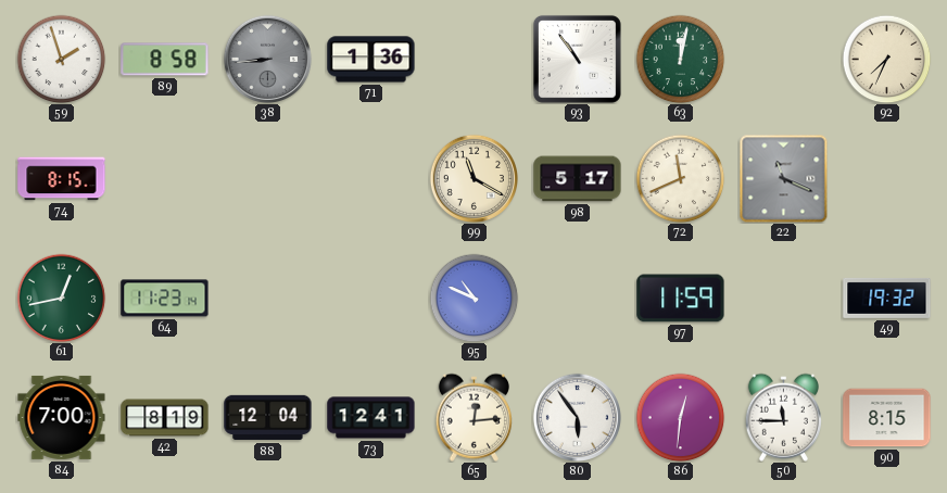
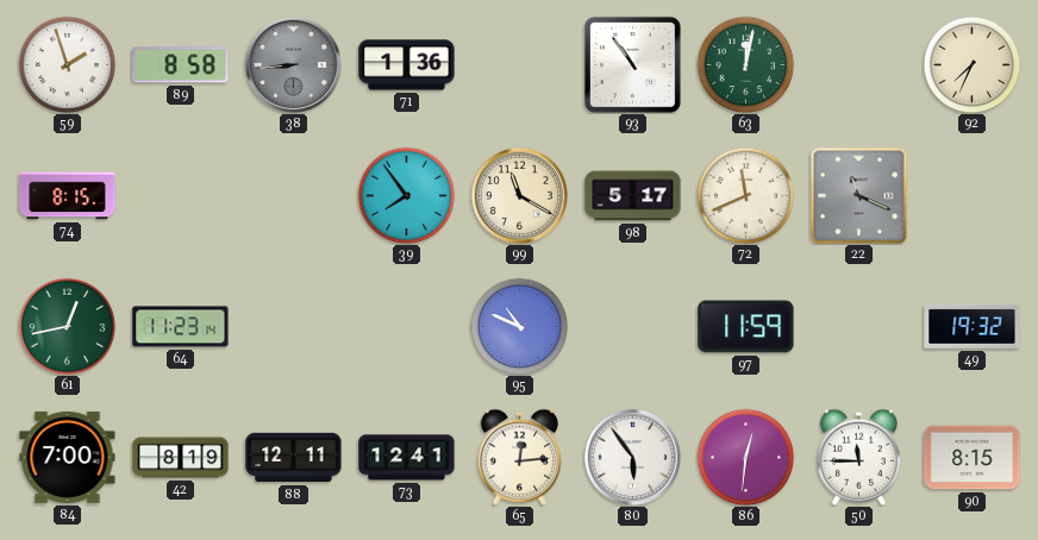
39: none -> 7:54
88: 12:04 -> 12:11
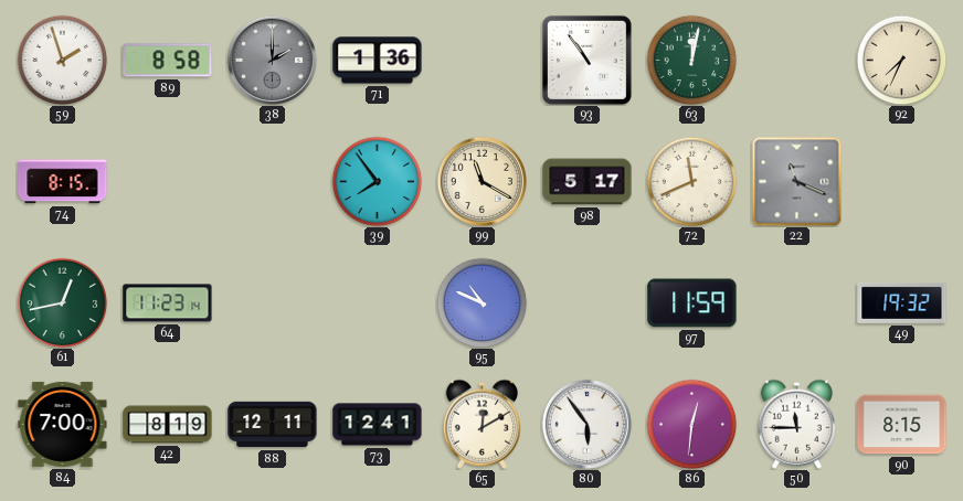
38: 8:44 -> 2:00
65: 12:14 -> 12:10
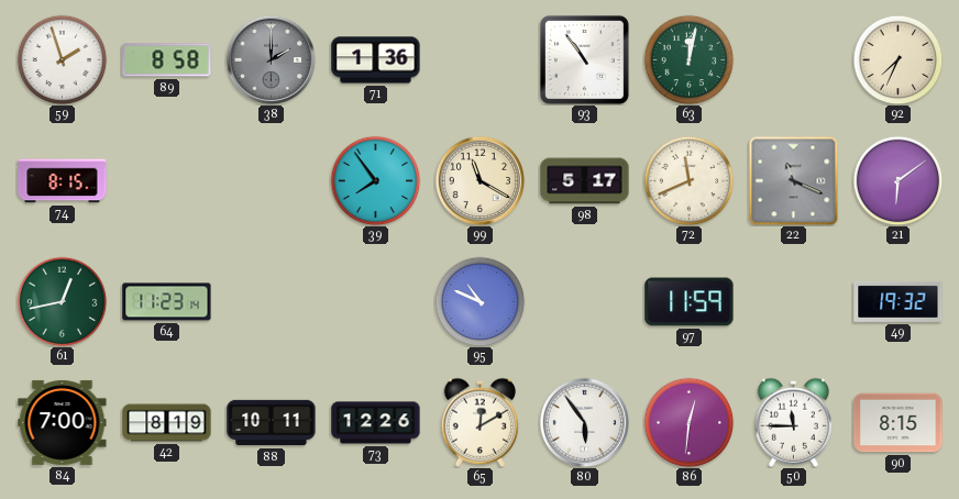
21: none -> 6:09
88: 12:11 -> 10:11
73: 12:41 -> 12:26
